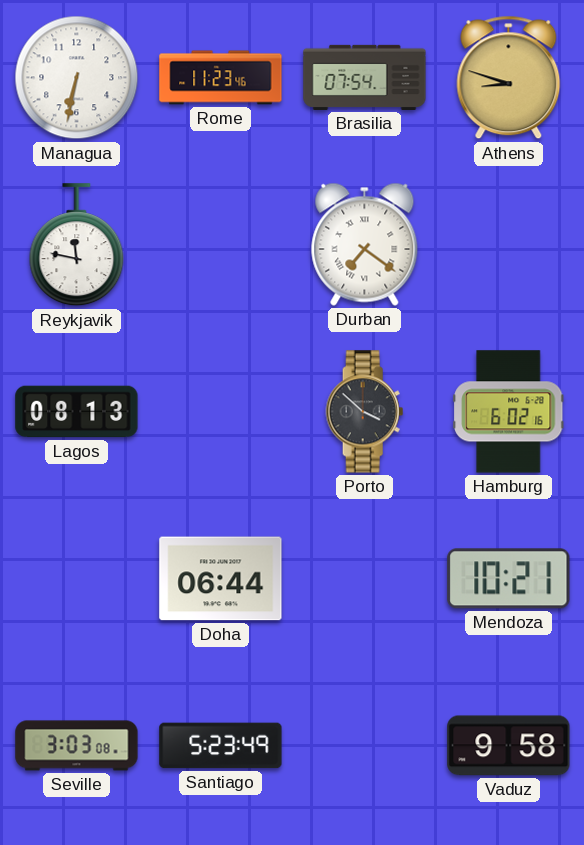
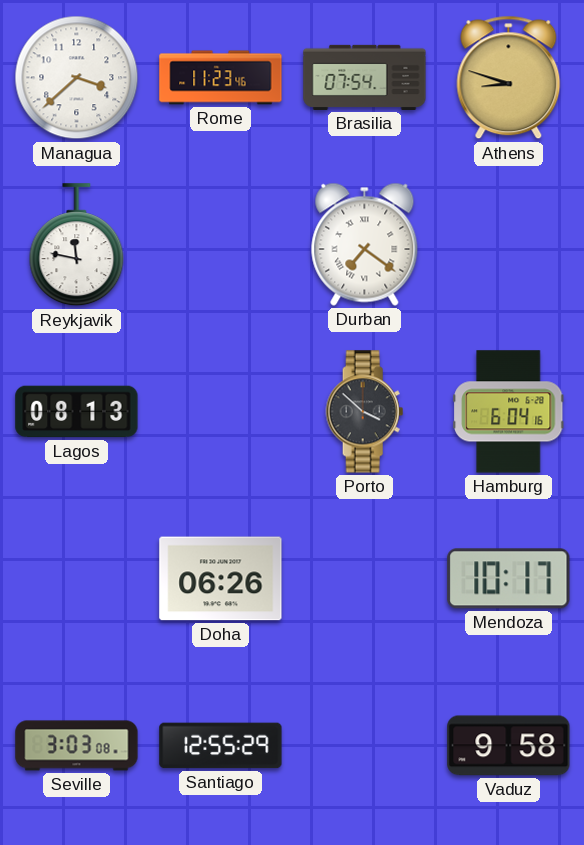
Managua: 6:32 -> 3:38
Hamburg: 6:02 -> 6:04
Doha: 06:44 -> 06:26
Mendoza: 10:21 -> 10:17
Santiago: 5:23 -> 12:55
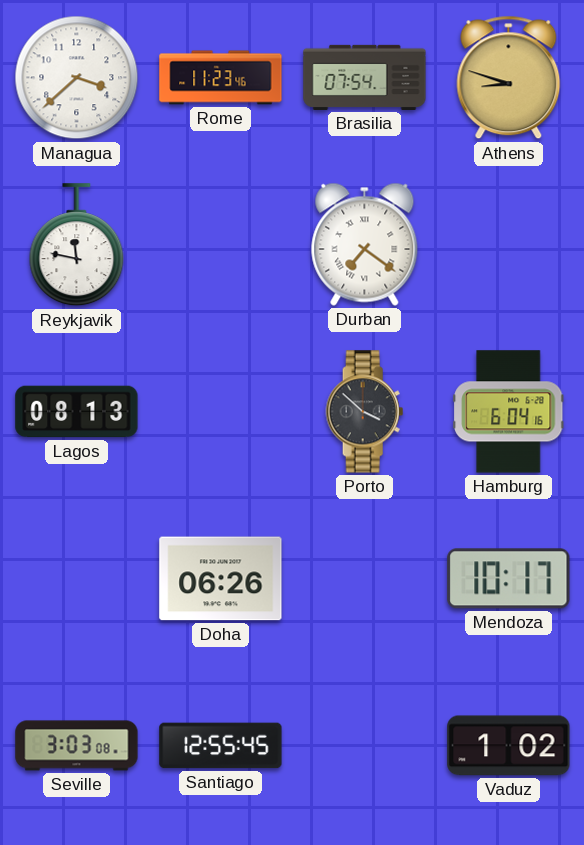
Santiago: 12:55:29 -> 12:55:45
Vaduz: 9:58 -> 1:02
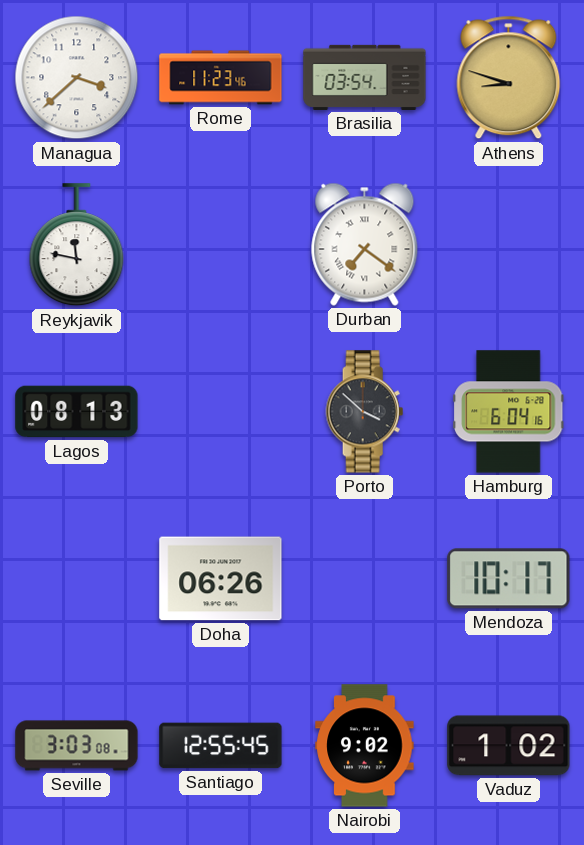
Brasilia: 07:54 -> 03:54
Nairobi: none -> 9:02
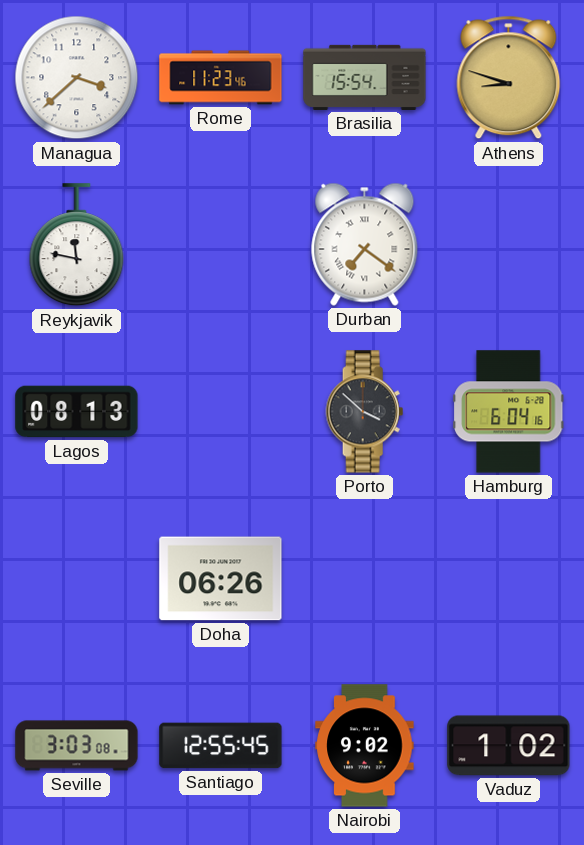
Brasilia: 03:54 -> 15:54
Mendoza: 10:17 -> none
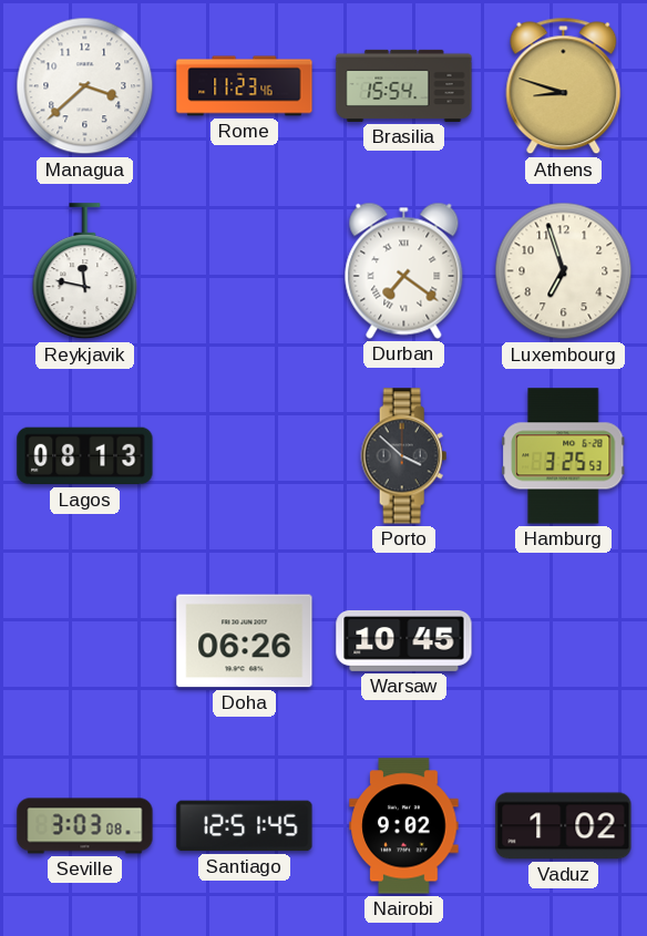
Luxembourg: none -> 6:57
Hamburg: 6:04 -> 3:25
Warsaw: none -> 10:45
Santiago: 12:55 -> 12:51
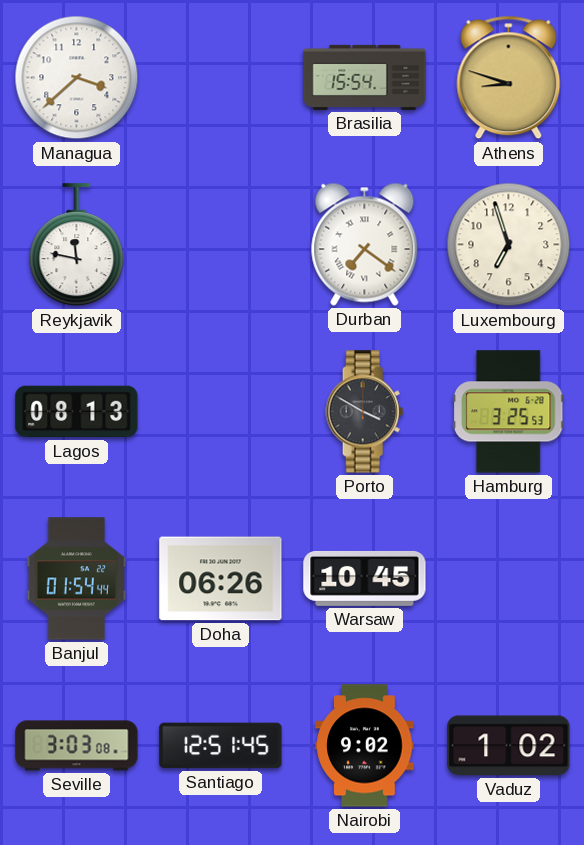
Rome: 11:23 -> none
Porto: 3:52 -> 3:50
Banjul: none -> 01:54
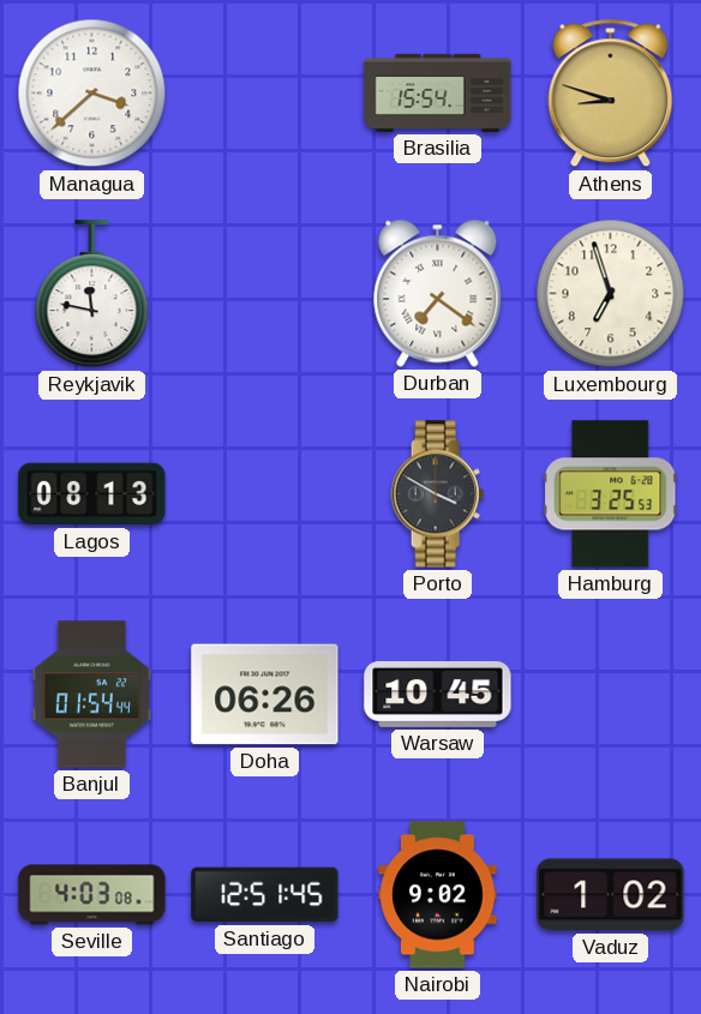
Seville: 3:03 -> 4:03
